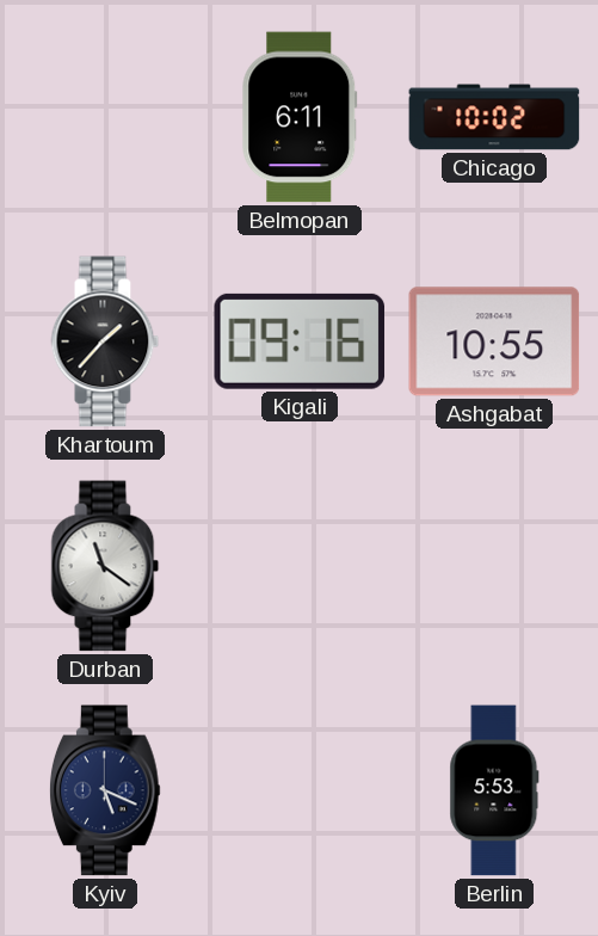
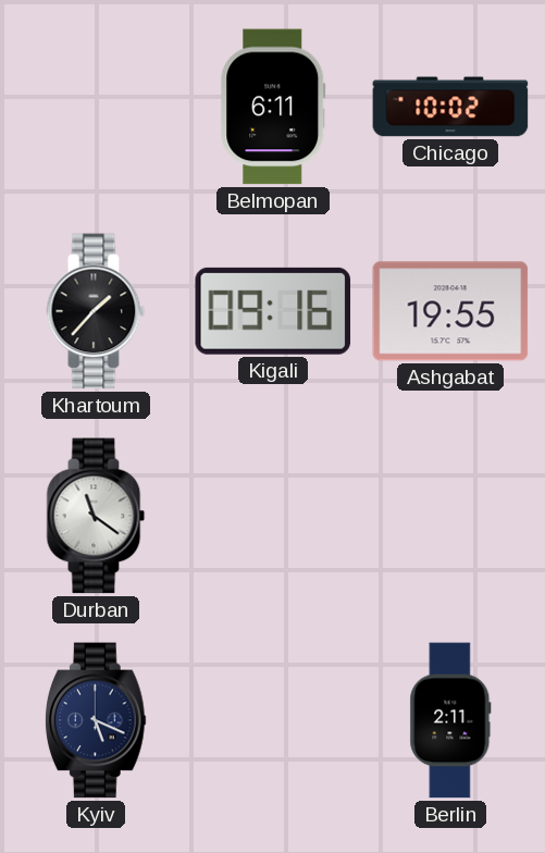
Ashgabat: 10:55 -> 19:55
Berlin: 5:53 -> 2:11
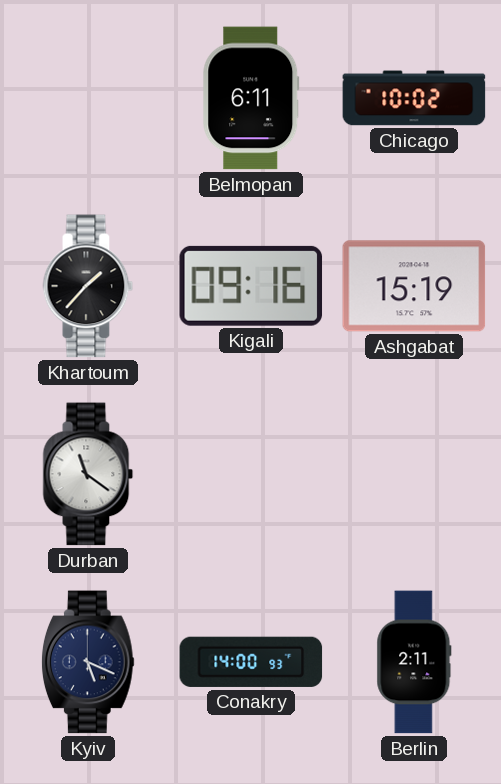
Ashgabat: 19:55 -> 15:19
Conakry: none -> 14:00
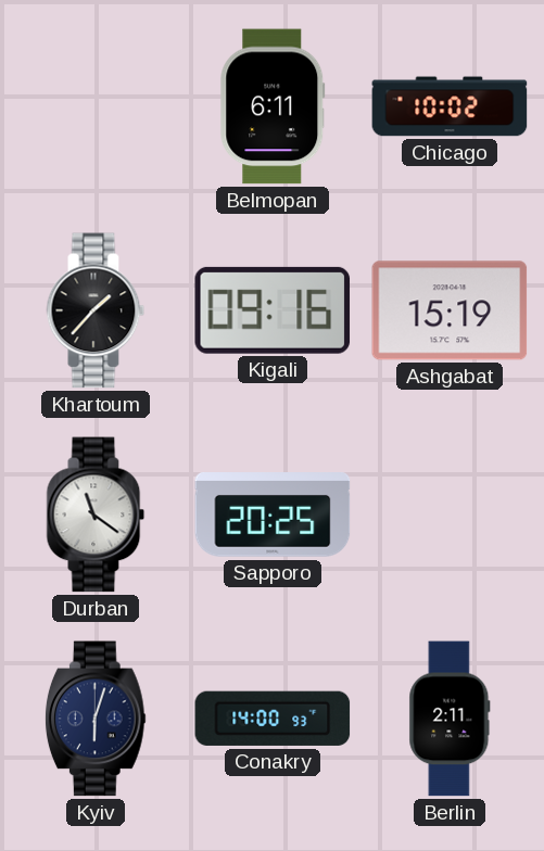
Sapporo: none -> 20:25
Kyiv: 5:19 -> 6:03
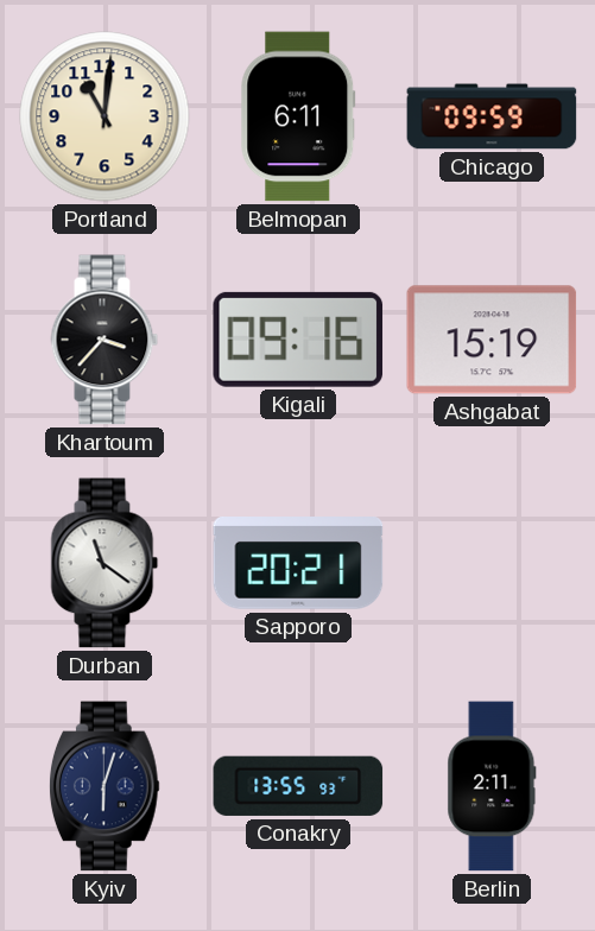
Portland: none -> 11:01
Chicago: 10:02 -> 09:59
Khartoum: 1:37 -> 3:37
Sapporo: 20:25 -> 20:21
Conakry: 14:00 -> 13:55
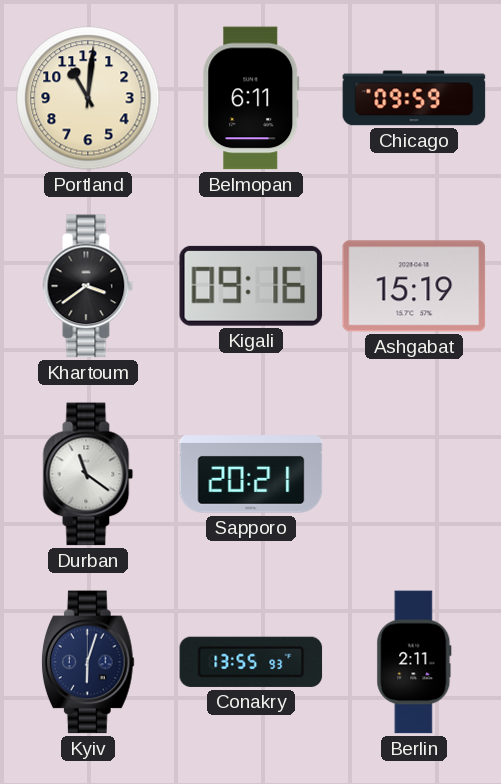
Khartoum: 3:37 -> 3:39
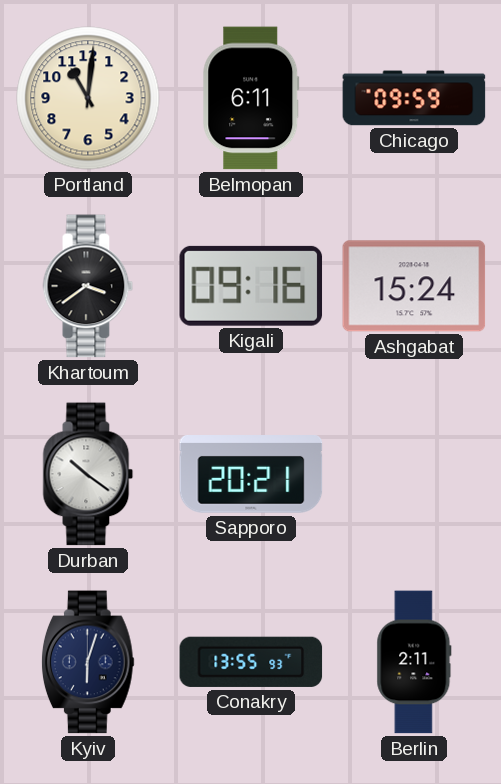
Ashgabat: 15:19 -> 15:24
Durban: 11:21 -> 10:21
